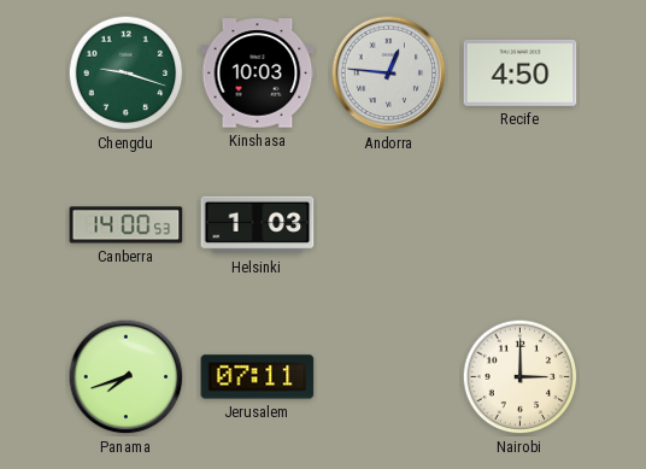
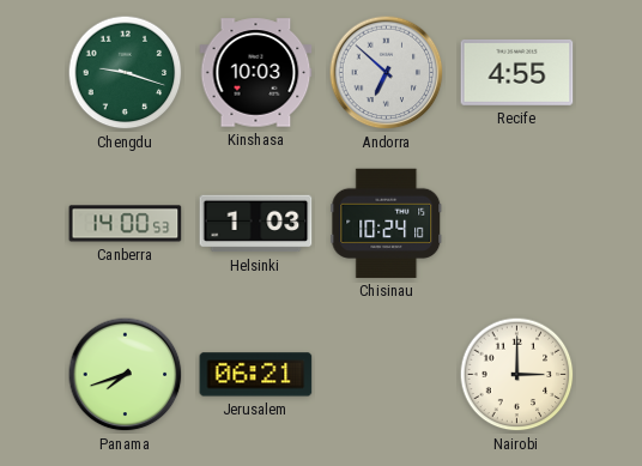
Andorra: 12:46 -> 6:52
Recife: 4:50 -> 4:55
Chisinau: none -> 10:24
Jerusalem: 07:11 -> 06:21
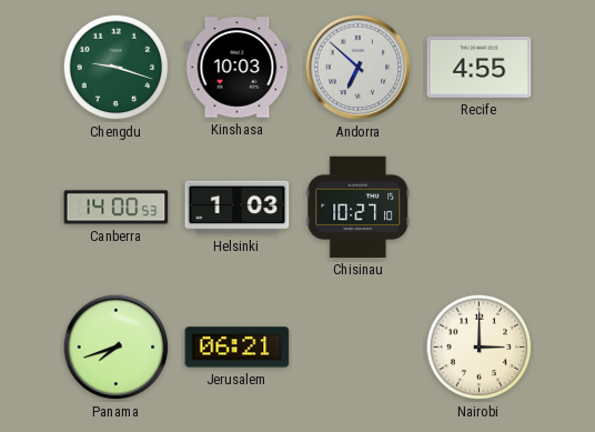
Chisinau: 10:24 -> 10:27
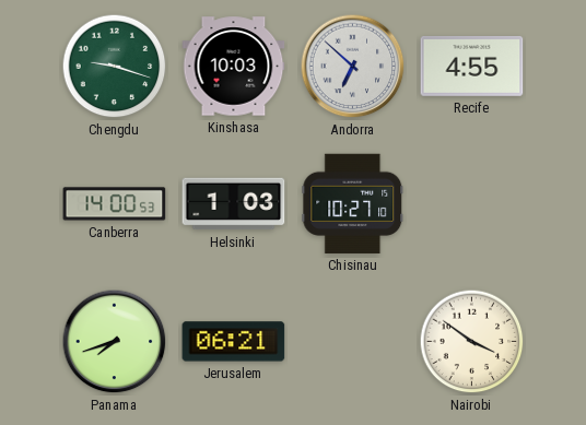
Nairobi: 3:00 -> 3:51
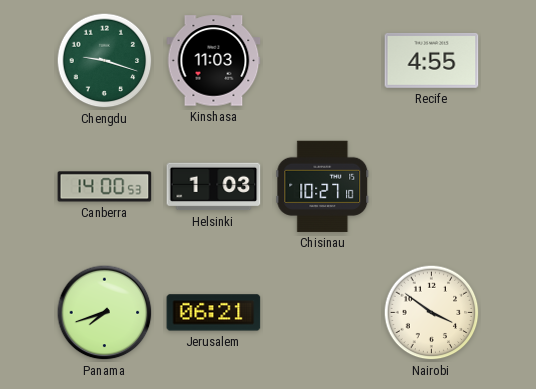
Kinshasa: 10:03 -> 11:03
Andorra: 6:52 -> none
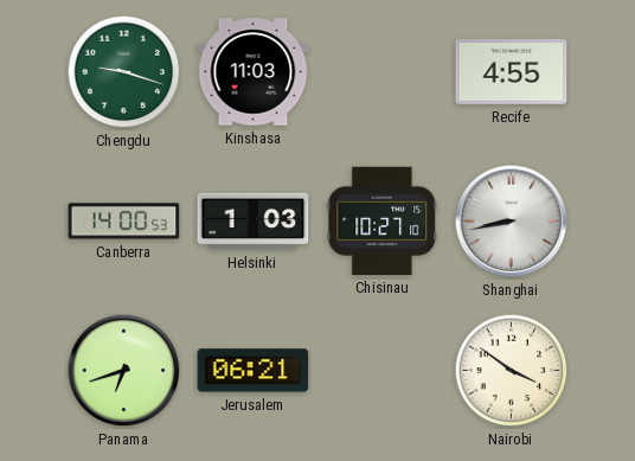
Shanghai: none -> 8:43
Panama: 7:42 -> 6:42
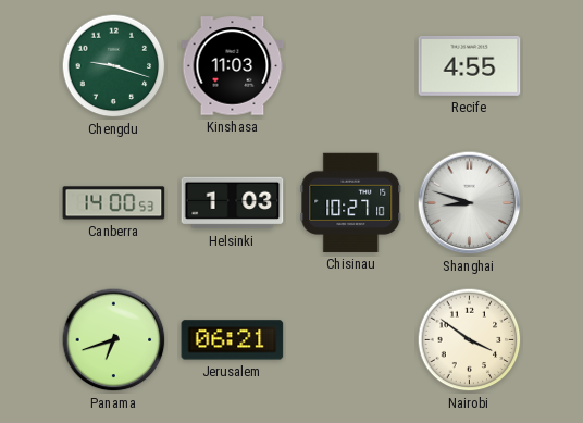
Shanghai: 8:43 -> 8:48
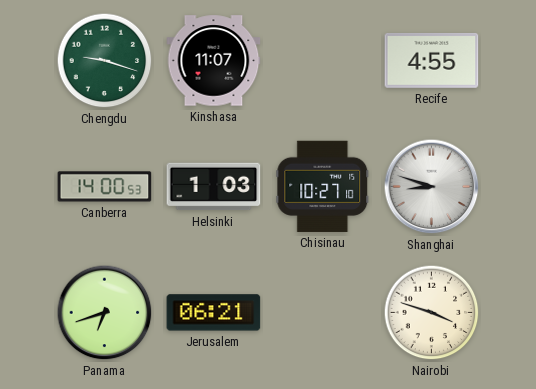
Kinshasa: 11:03 -> 11:07
Nairobi: 3:51 -> 3:48
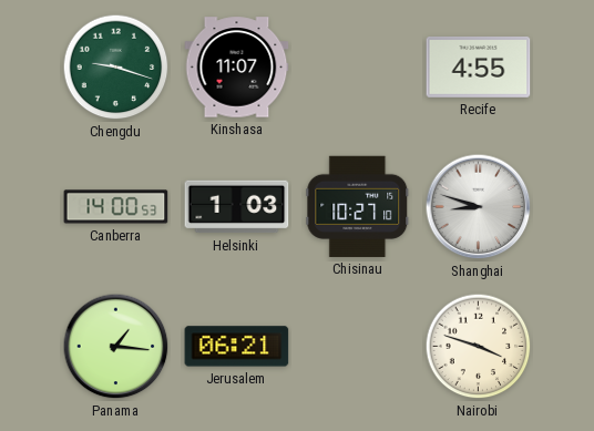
Panama: 6:42 -> 1:16
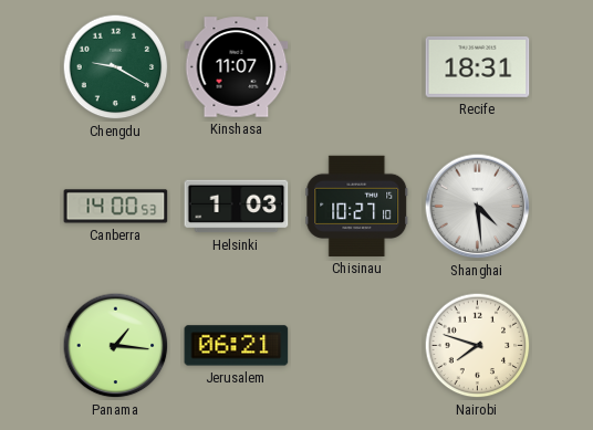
Chengdu: 9:18 -> 9:20
Recife: 4:55 -> 18:31
Shanghai: 8:48 -> 4:29
Nairobi: 3:48 -> 7:48
